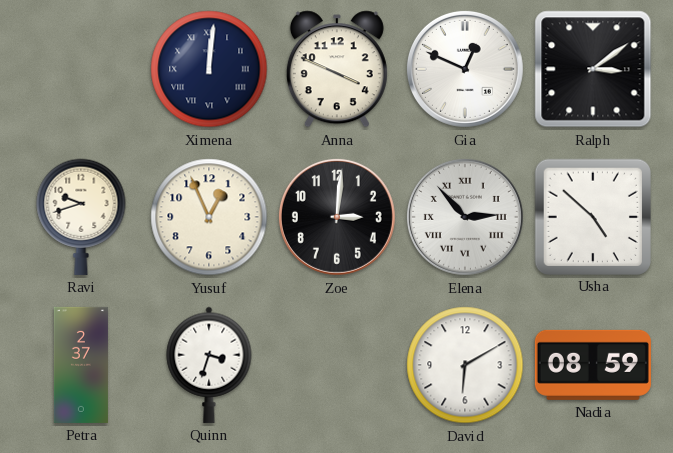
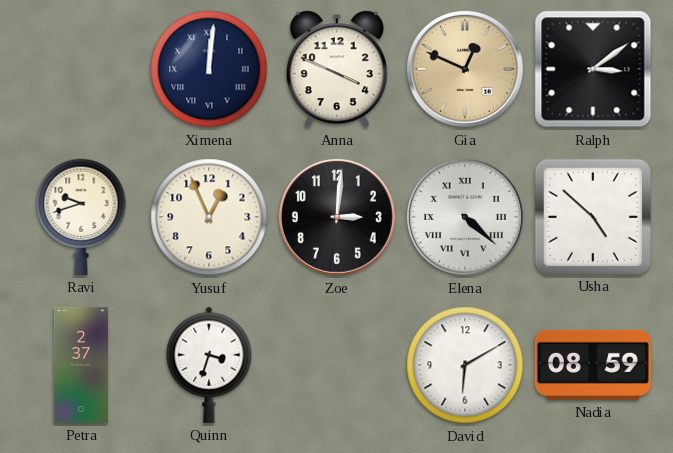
Gia dial: white -> champagne
Elena: 2:53 -> 4:22
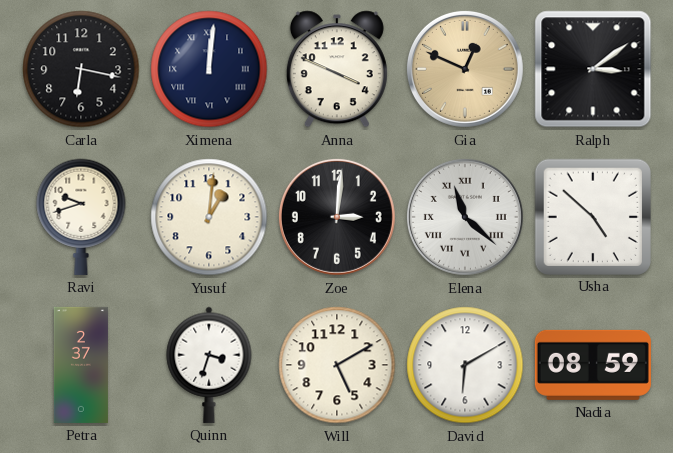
Carla: none -> 6:17
Yusuf: 12:56 -> 1:01
Elena: 4:22 -> 11:22
Will: none -> 5:10
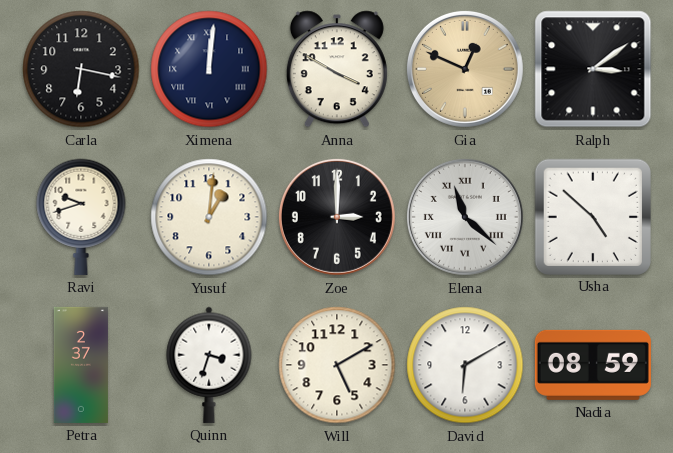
Anna: 3:49 -> 3:50
Zoe: 3:01 -> 3:00
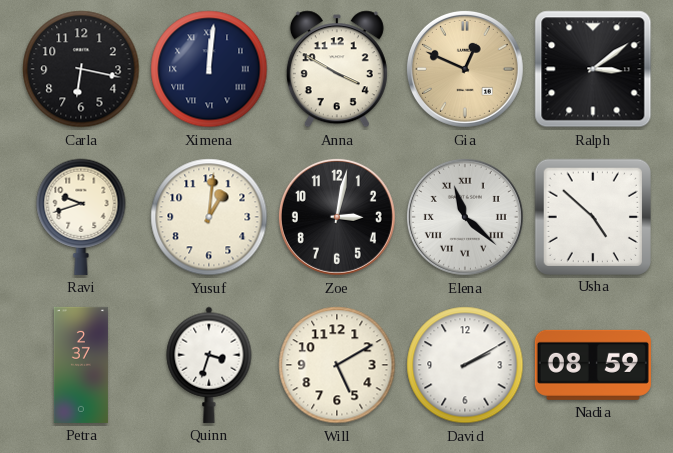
Zoe: 3:00 -> 3:02
David: 6:10 -> 2:10
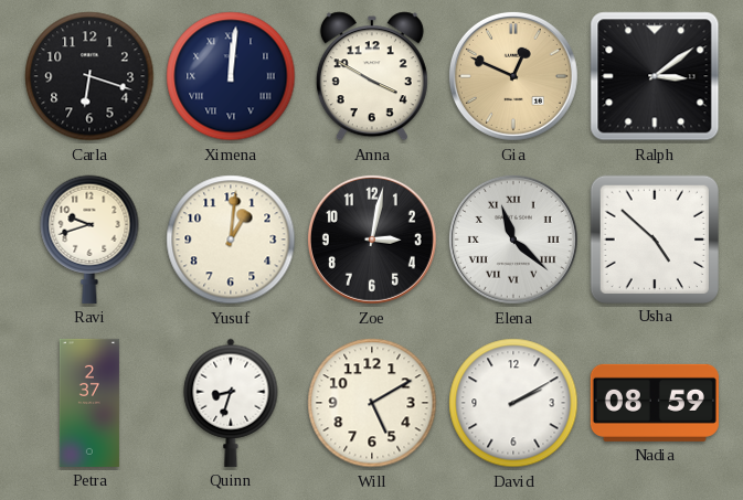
Carla: 6:17 -> 6:18
Quinn: 3:33 -> 8:33
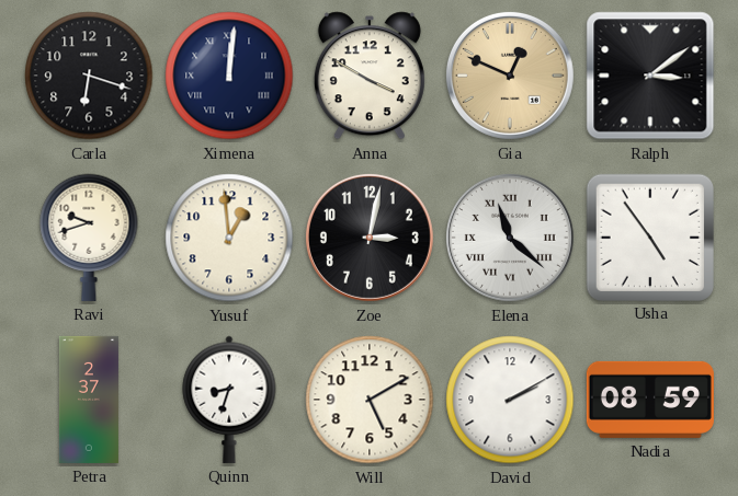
Yusuf: 1:01 -> 12:59
Usha: 4:52 -> 4:54
